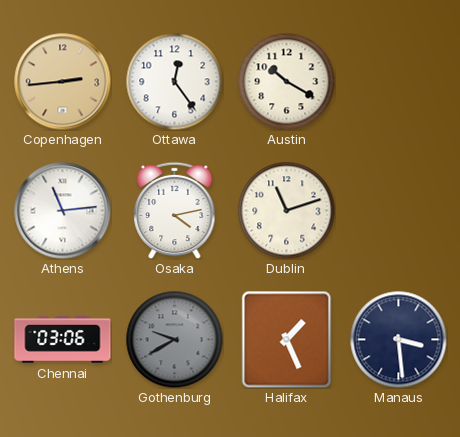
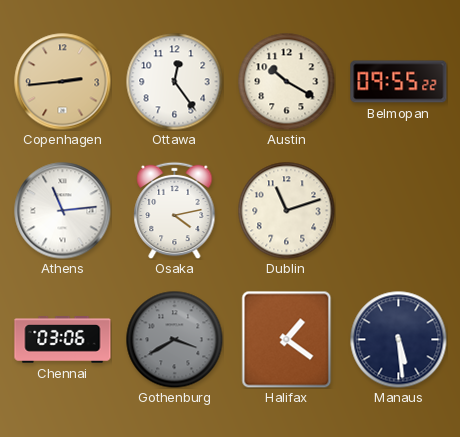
Belmopan: none -> 09:55
Gothenburg: 9:40 -> 3:40
Halifax: 1:26 -> 1:21
Manaus: 3:29 -> 5:29
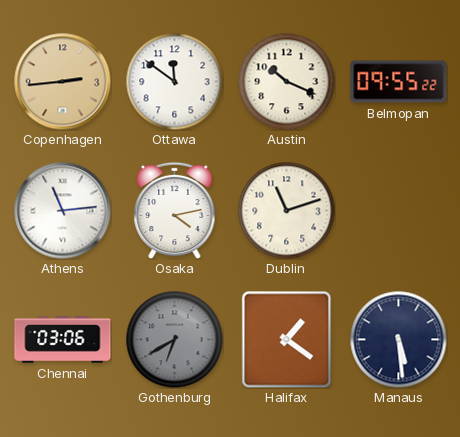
Ottawa: 12:24 -> 11:51
Austin: 10:20 -> 10:19
Gothenburg: 3:40 -> 6:40
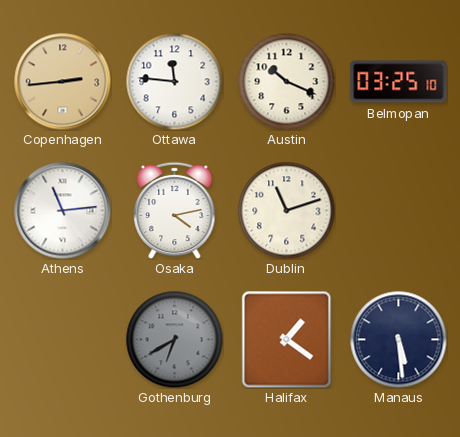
Ottawa: 11:51 -> 11:46
Belmopan: 09:55 -> 03:25
Chennai: 03:06 -> none
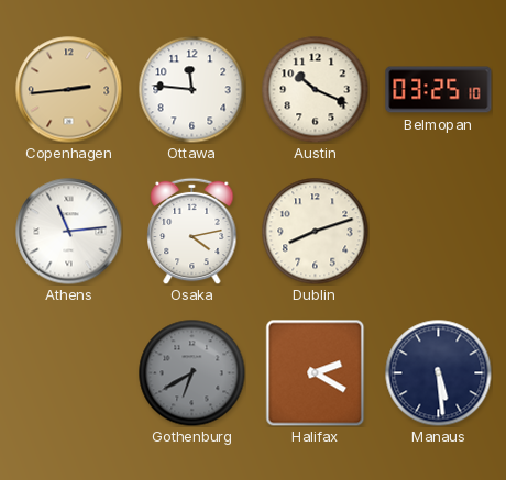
Dublin: 11:12 -> 8:12
Halifax: 1:21 -> 2:20
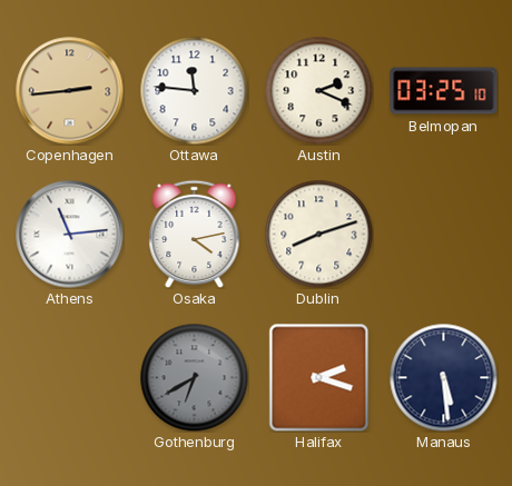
Austin: 10:19 -> 2:19
Halifax: 2:20 -> 2:18
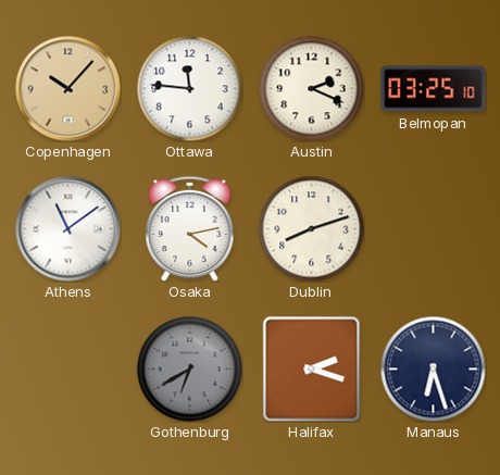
Copenhagen: 2:44 -> 10:07
Athens: 11:14 -> 11:09
Manaus: 5:29 -> 6:27
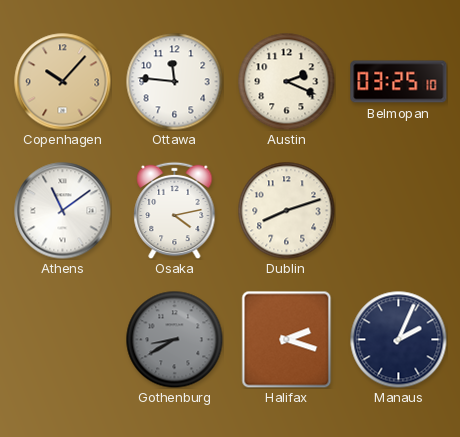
Gothenburg: 6:40 -> 8:40
Manaus: 6:27 -> 2:04
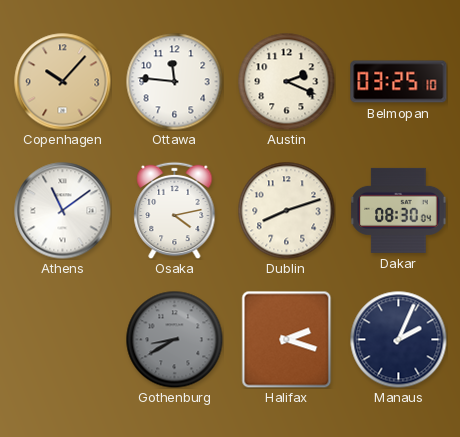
Dakar: none -> 08:30
